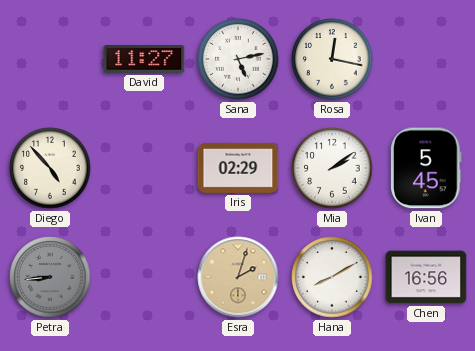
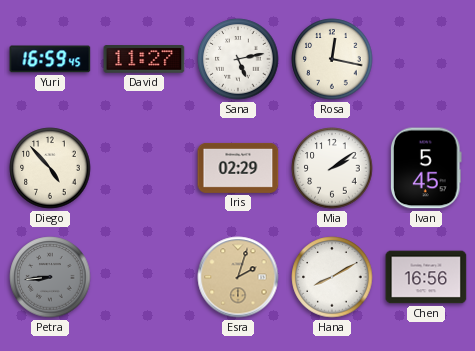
Yuri: none -> 16:59
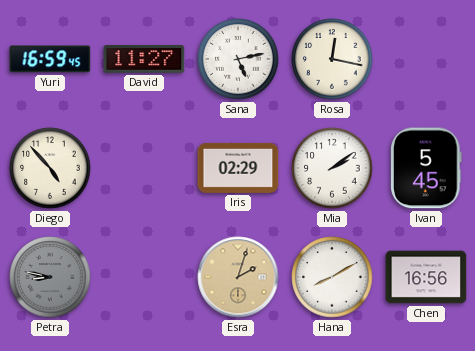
Petra: 8:44 -> 8:47
